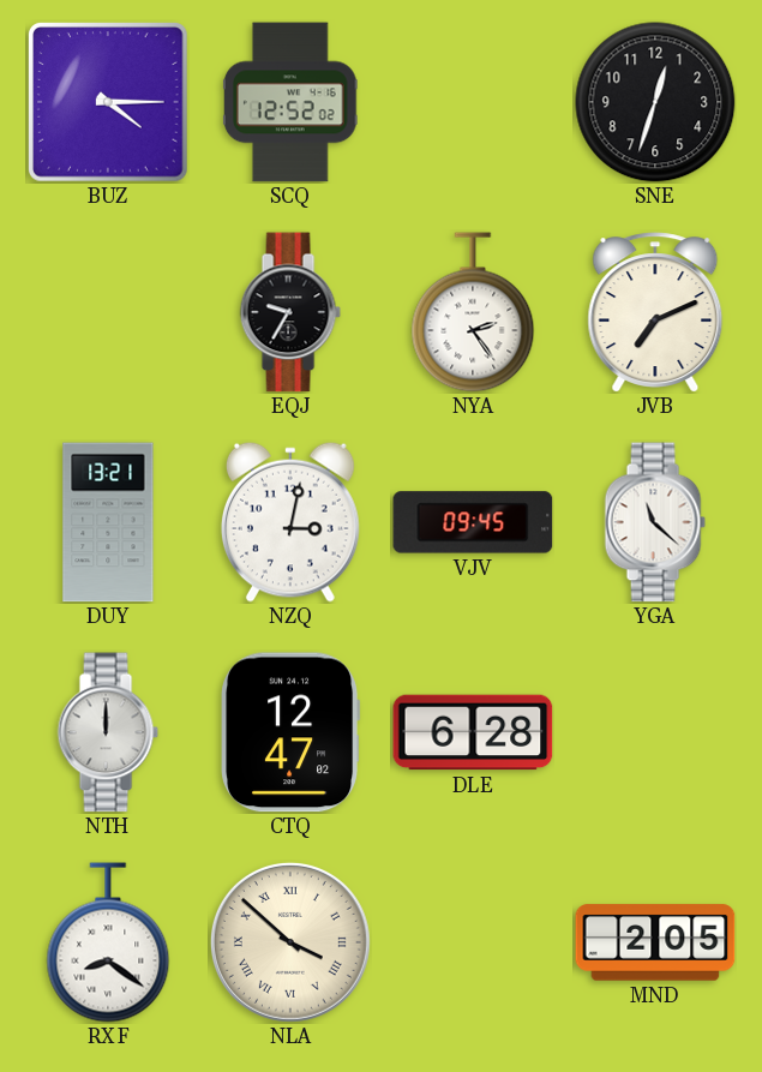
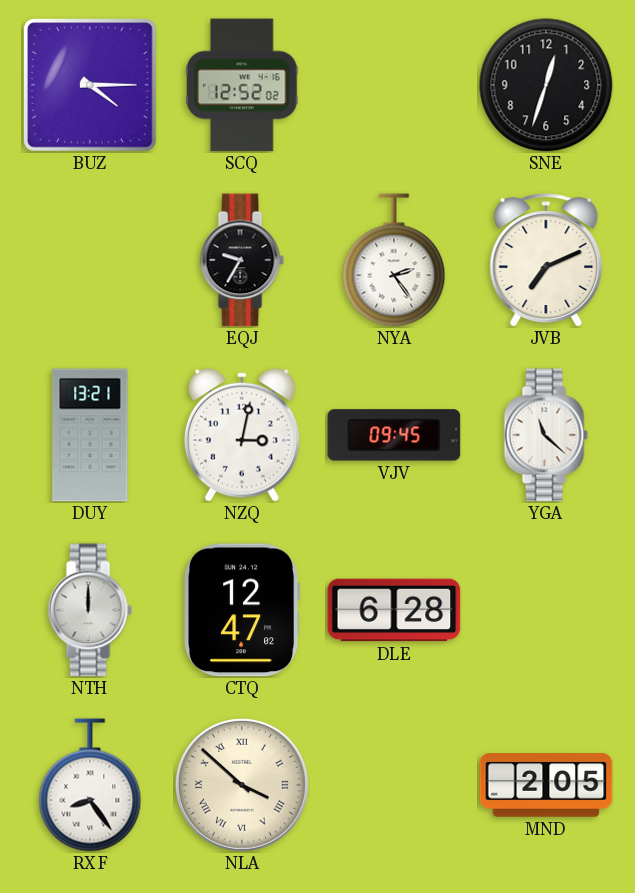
RXF: 8:21 -> 8:24
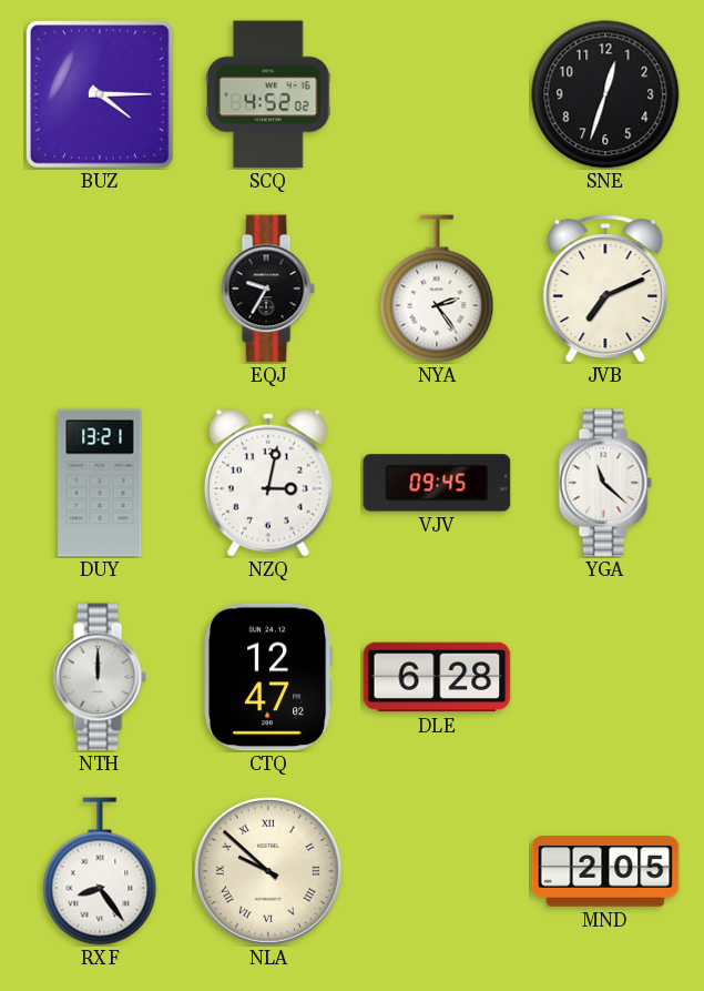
SCQ: 12:52 -> 4:52
NLA: 3:52 -> 9:52
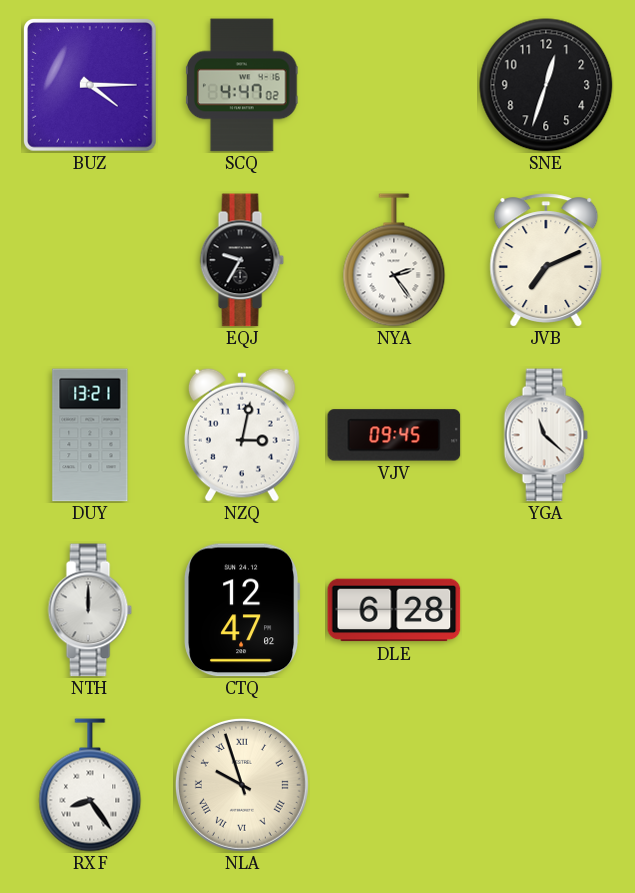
SCQ: 4:52 -> 4:47
NLA: 9:52 -> 9:57
MND: 2:05 -> none
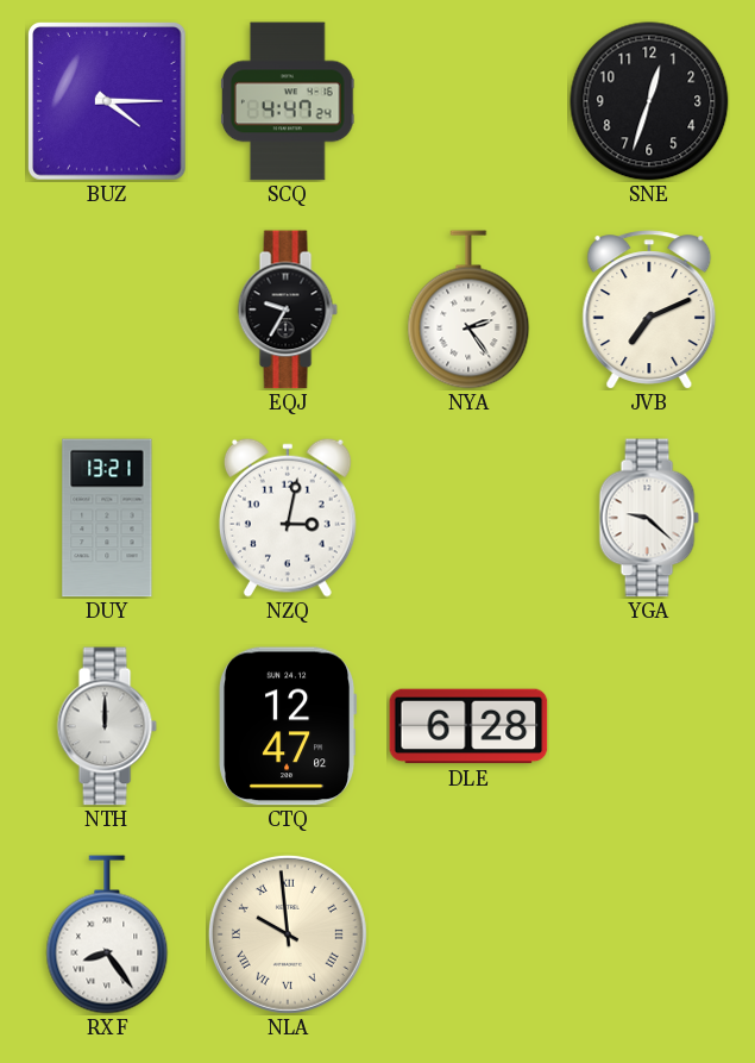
SCQ: 4:47:02 -> 4:47:24
VJV: 09:45 -> none
YGA: 11:22 -> 9:22
NLA: 9:57 -> 9:59
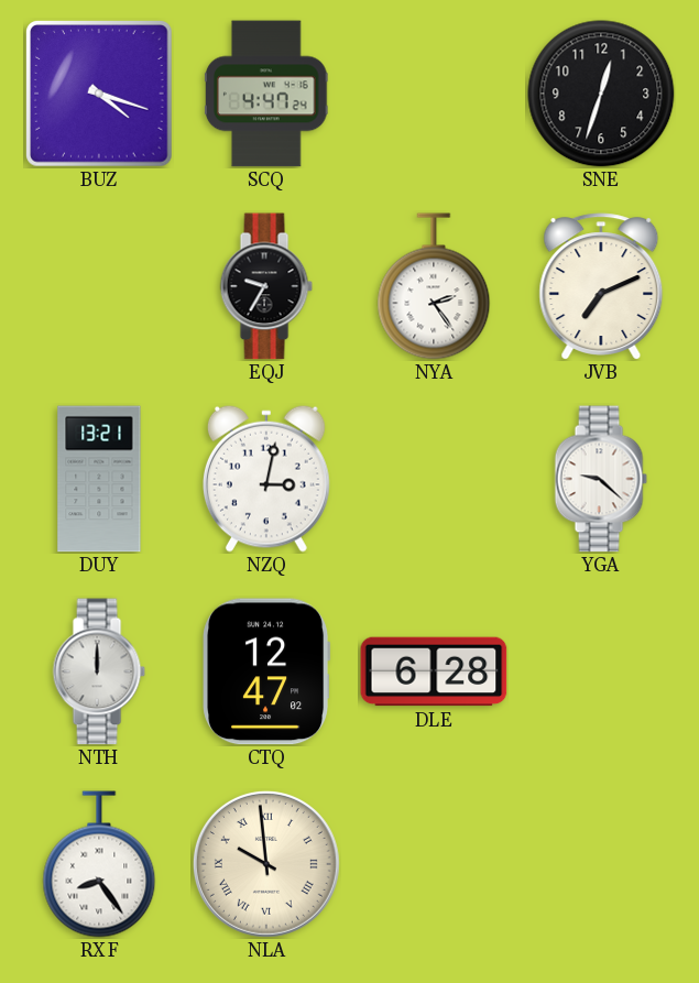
BUZ: 4:15 -> 4:18
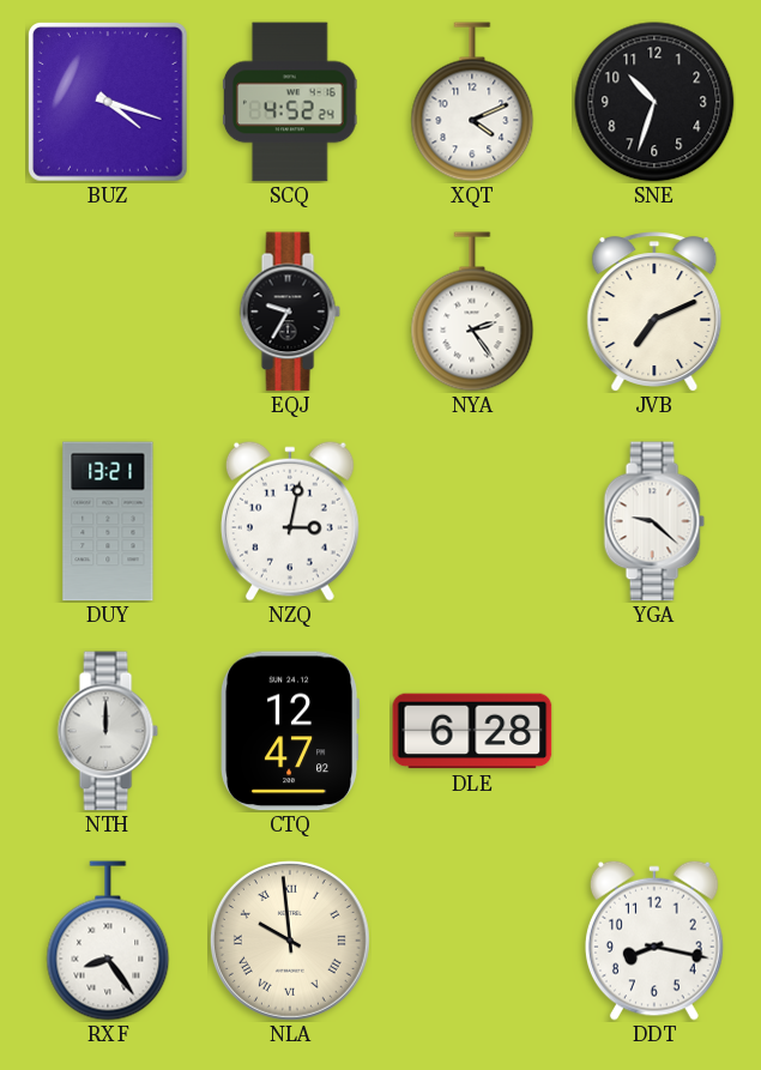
SCQ: 4:47 -> 4:52
XQT: none -> 4:11
SNE: 12:33 -> 10:33
DDT: none -> 8:17
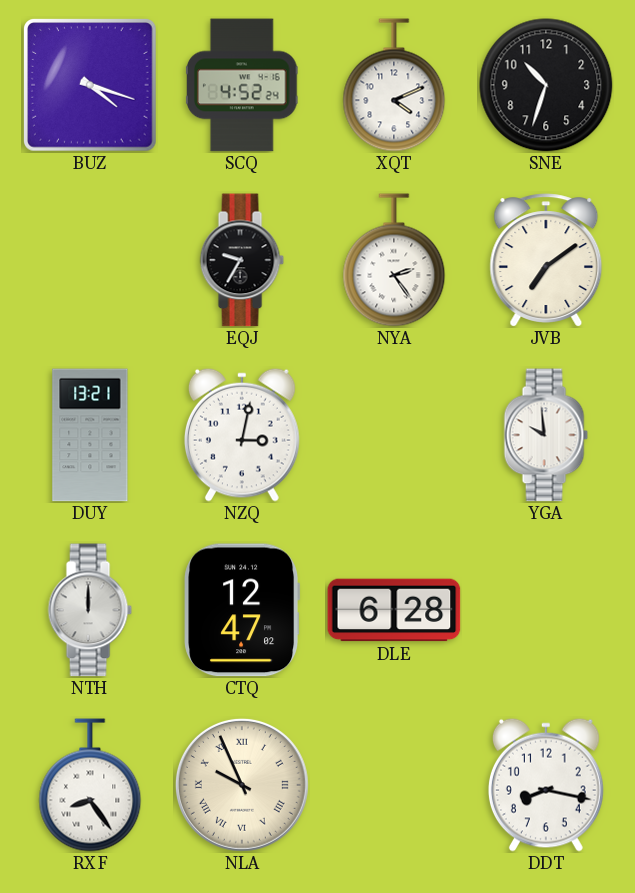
JVB: 7:11 -> 7:09
YGA: 9:22 -> 9:59
NLA: 9:59 -> 9:56
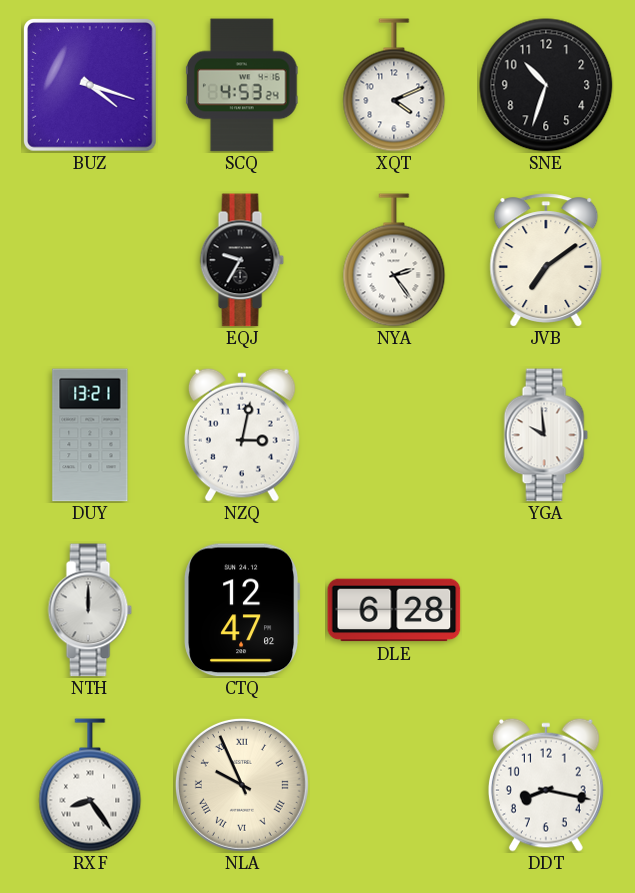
SCQ: 4:52 -> 4:53
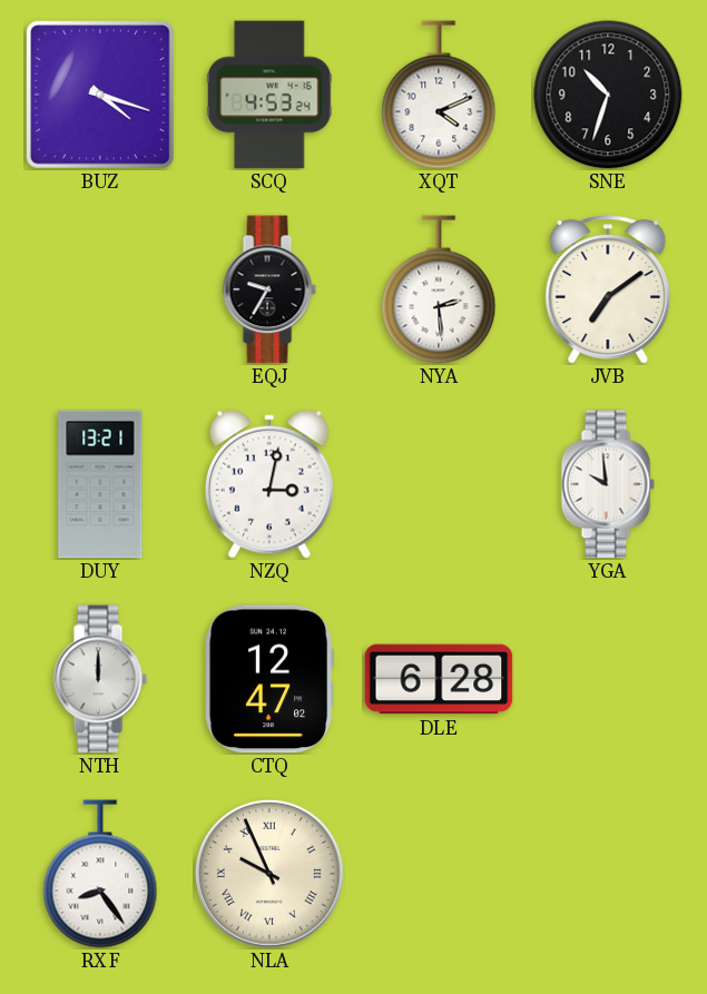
NYA: 2:24 -> 2:29
DDT: 8:17 -> none
